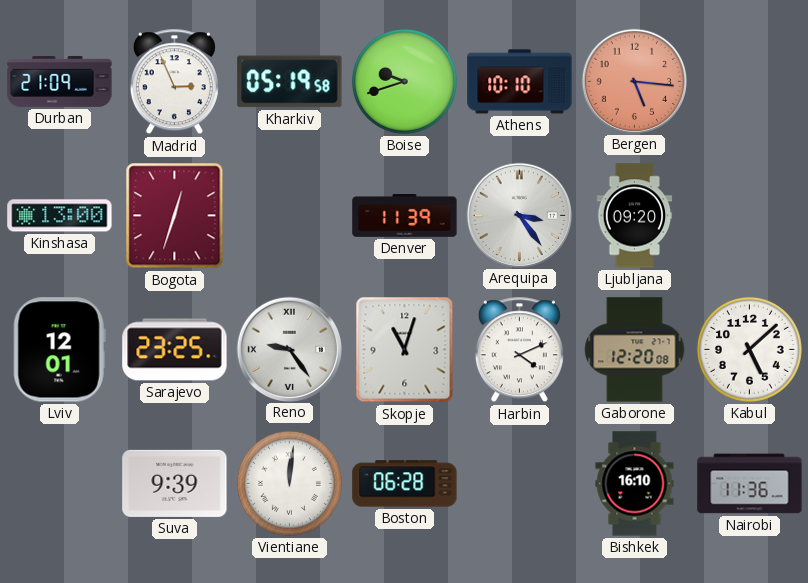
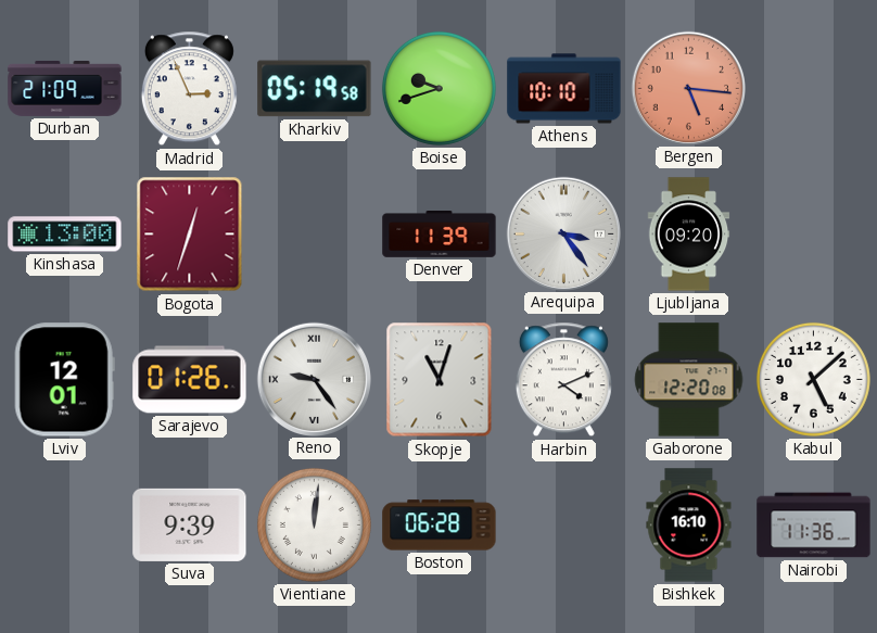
Sarajevo: 23:25 -> 01:26
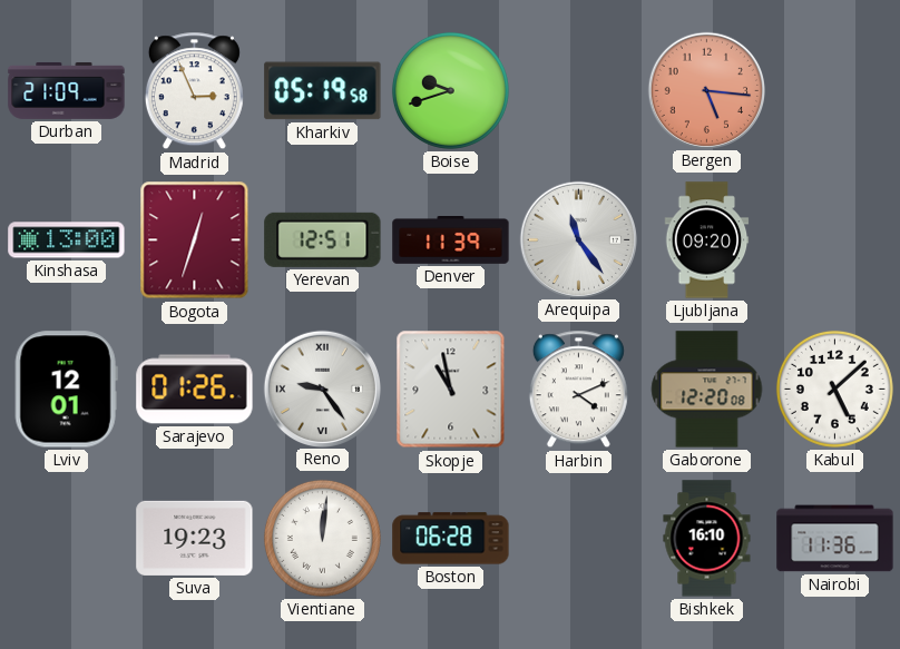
Athens: 10:10 -> none
Yerevan: none -> 12:51
Arequipa: 3:24 -> 11:24
Skopje: 11:03 -> 10:58
Suva: 9:39 -> 19:23
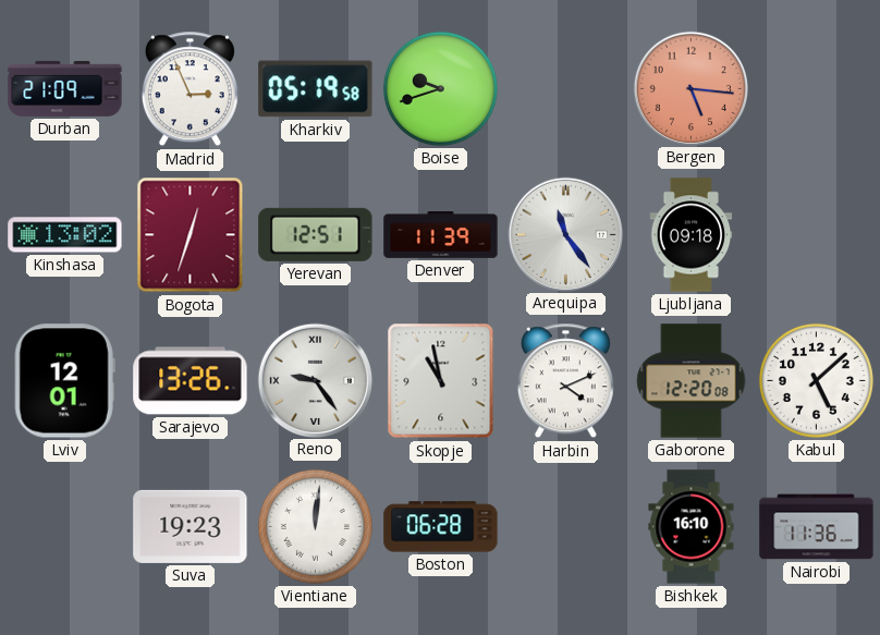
Kinshasa: 13:00 -> 13:02
Ljubljana: 09:20 -> 09:18
Sarajevo: 01:26 -> 13:26
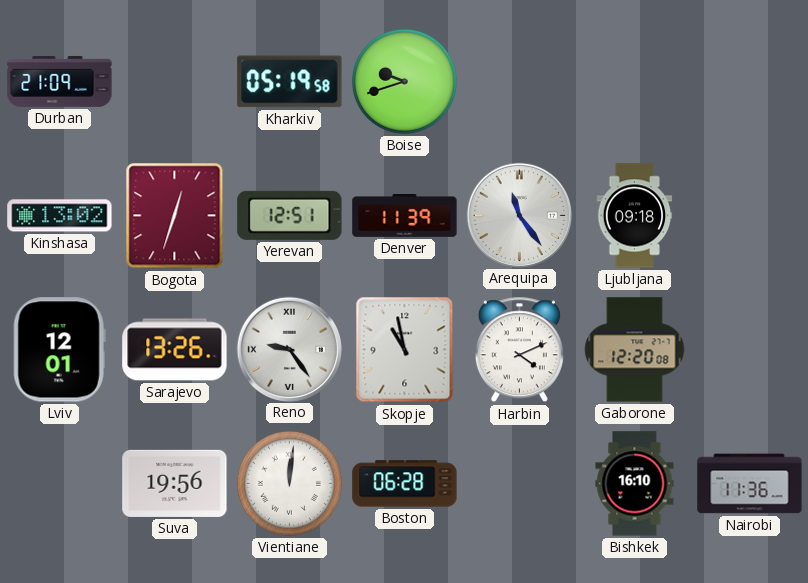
Madrid: 2:56 -> none
Bergen: 5:16 -> none
Kabul: 5:08 -> none
Suva: 19:23 -> 19:56
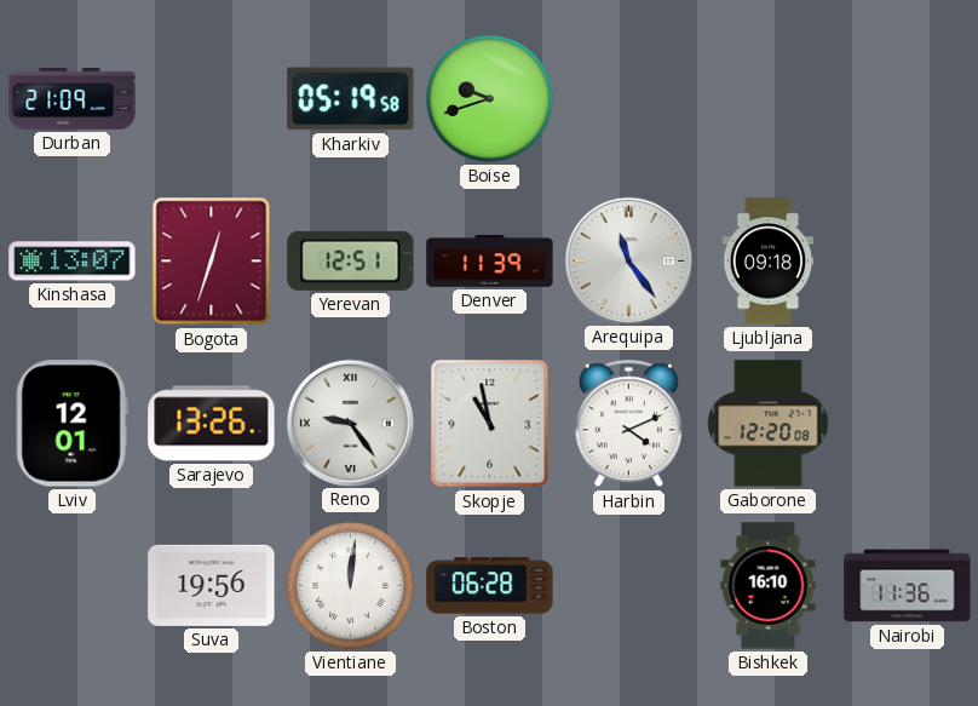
Kinshasa: 13:02 -> 13:07
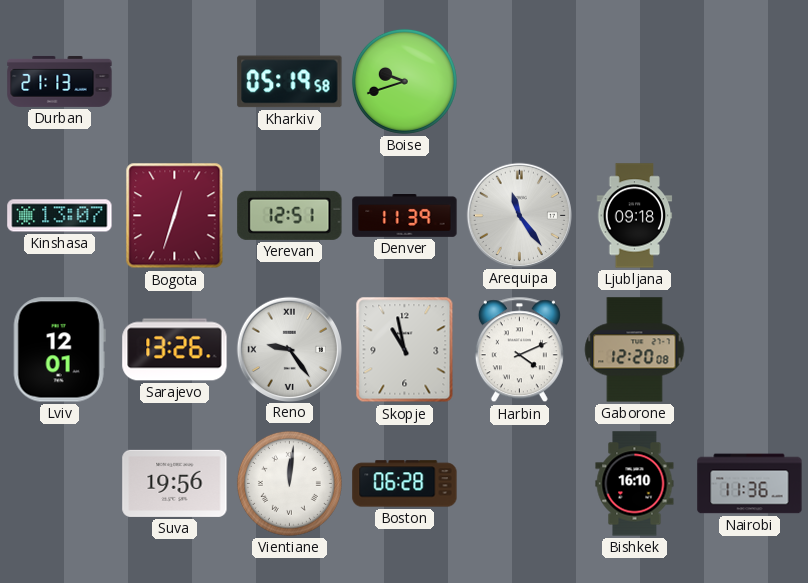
Durban: 21:09 -> 21:13
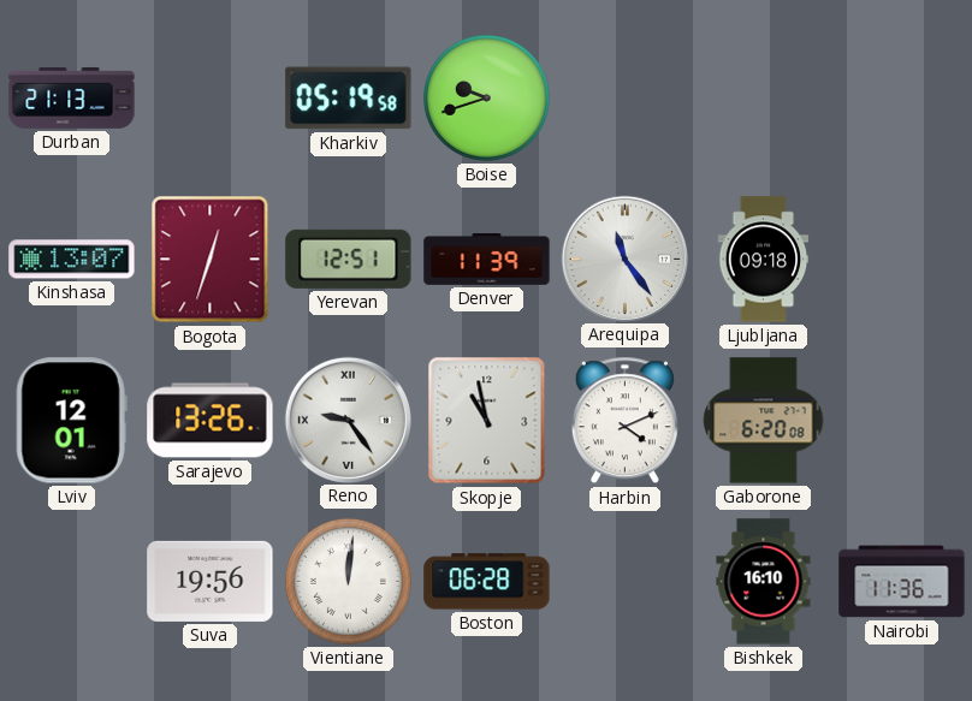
Gaborone: 12:20 -> 6:20
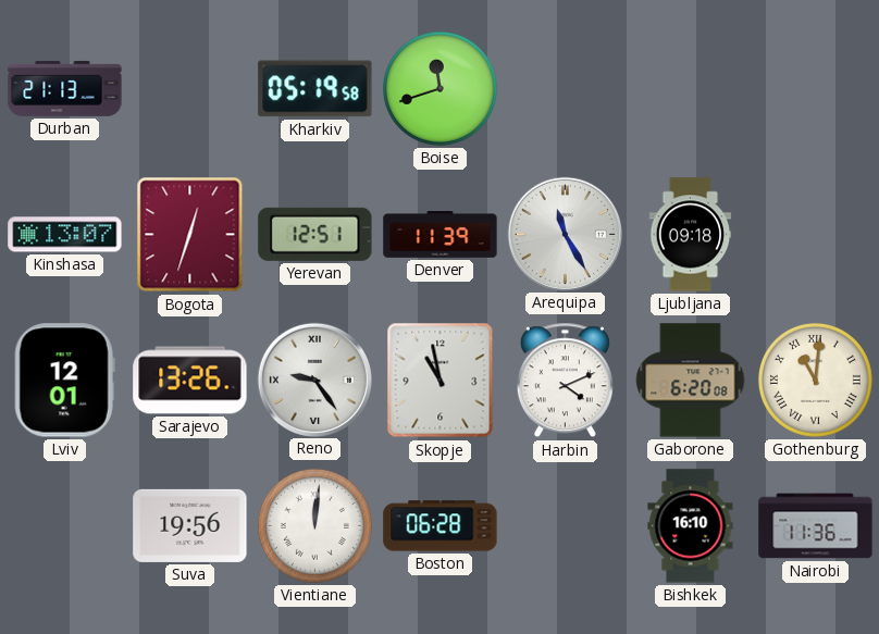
Boise: 9:42 -> 11:42
Arequipa: 11:24 -> 11:25
Gothenburg: none -> 11:01
